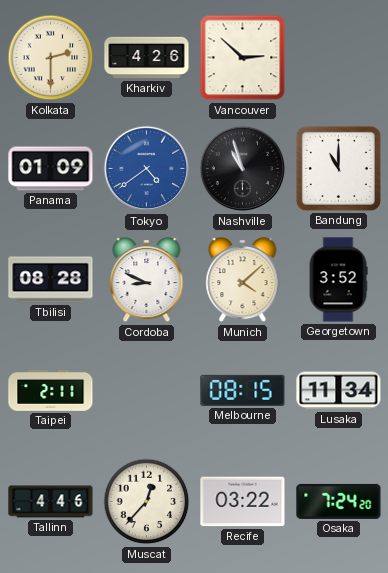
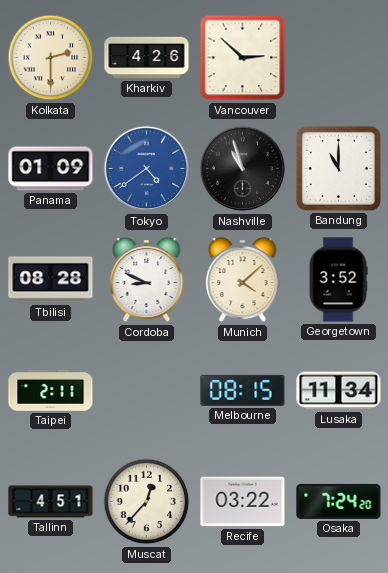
Tallinn: 4:46 -> 4:51
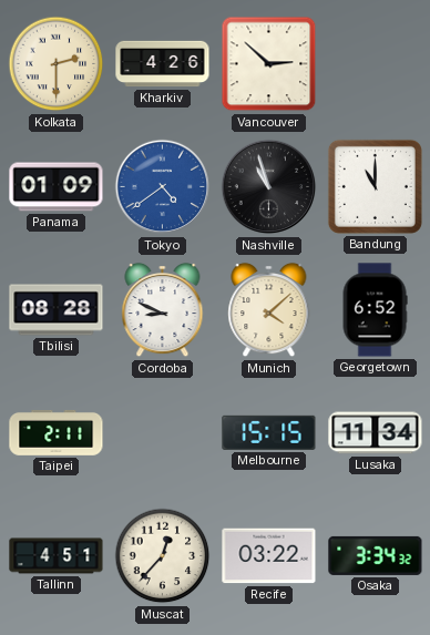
Georgetown: 3:52 -> 6:52
Melbourne: 08:15 -> 15:15
Osaka: 7:24 -> 3:34
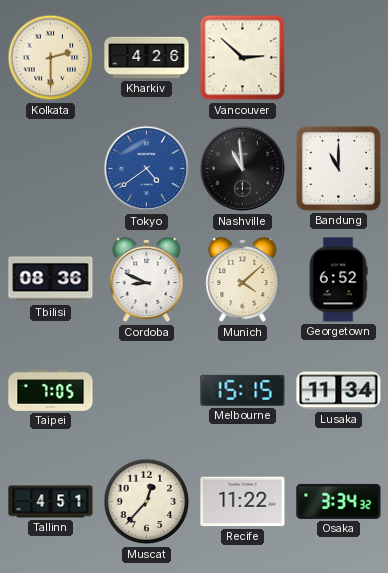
Panama: 01:09 -> none
Nashville: 10:57 -> 10:59
Tbilisi: 08:28 -> 08:36
Taipei: 2:11 -> 7:05
Recife: 03:22 -> 11:22
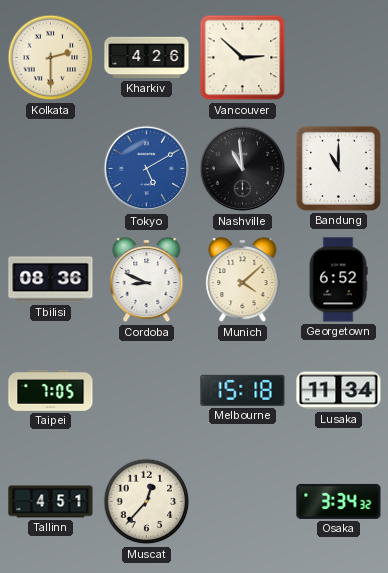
Tokyo: 4:39 -> 5:10
Melbourne: 15:15 -> 15:18
Recife: 11:22 -> none
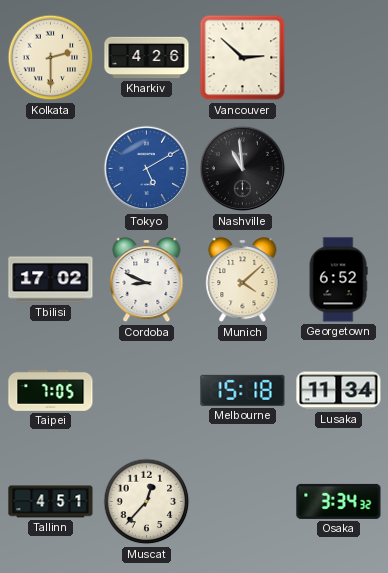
Bandung: 11:00 -> none
Tbilisi: 08:36 -> 17:02
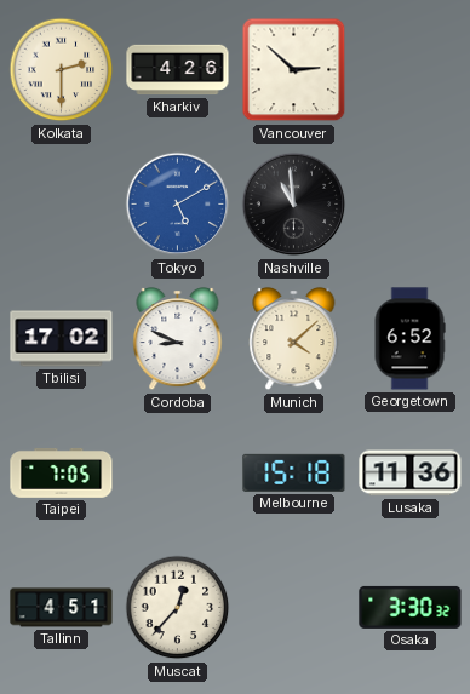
Lusaka: 11:34 -> 11:36
Osaka: 3:34 -> 3:30
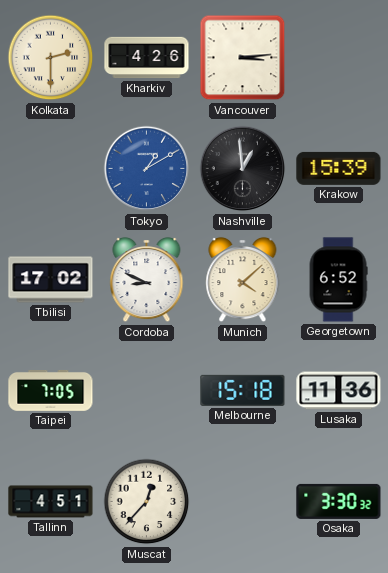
Vancouver: 2:52 -> 3:14
Tokyo: 5:10 -> 1:10
Nashville: 10:59 -> 12:59
Krakow: none -> 15:39
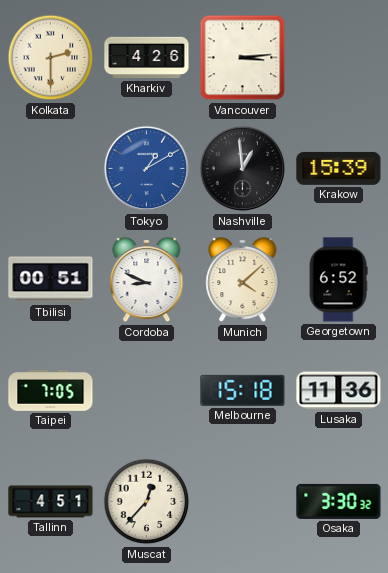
Tbilisi: 17:02 -> 00:51
